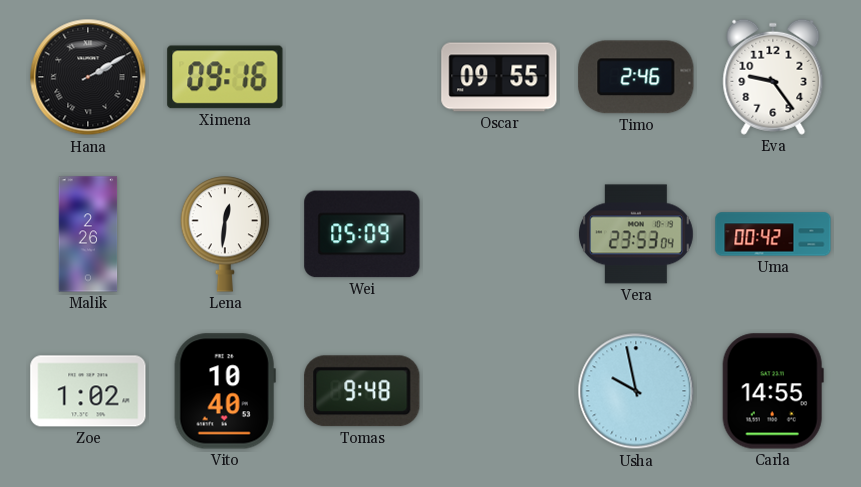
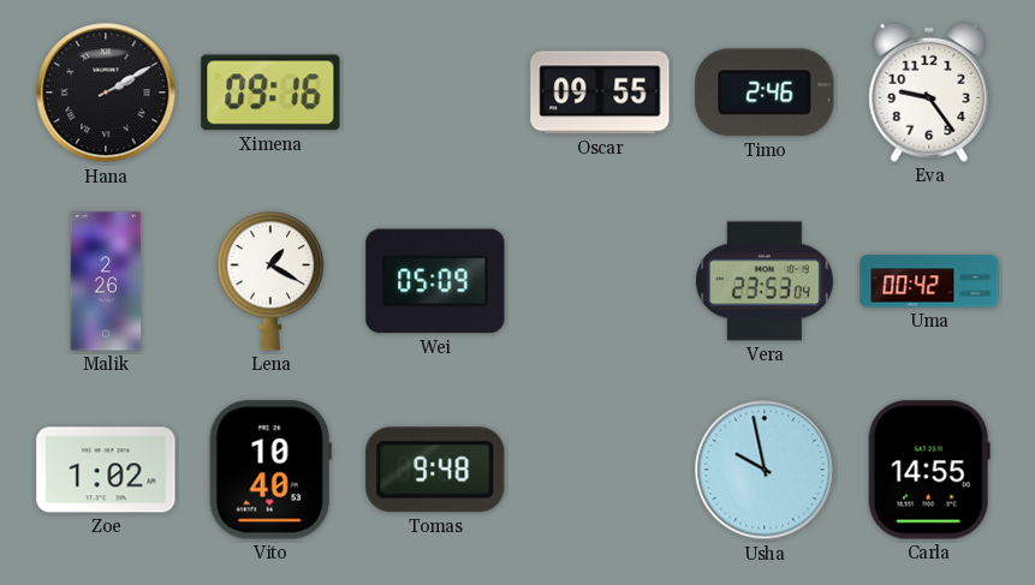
Lena: 12:31 -> 1:20
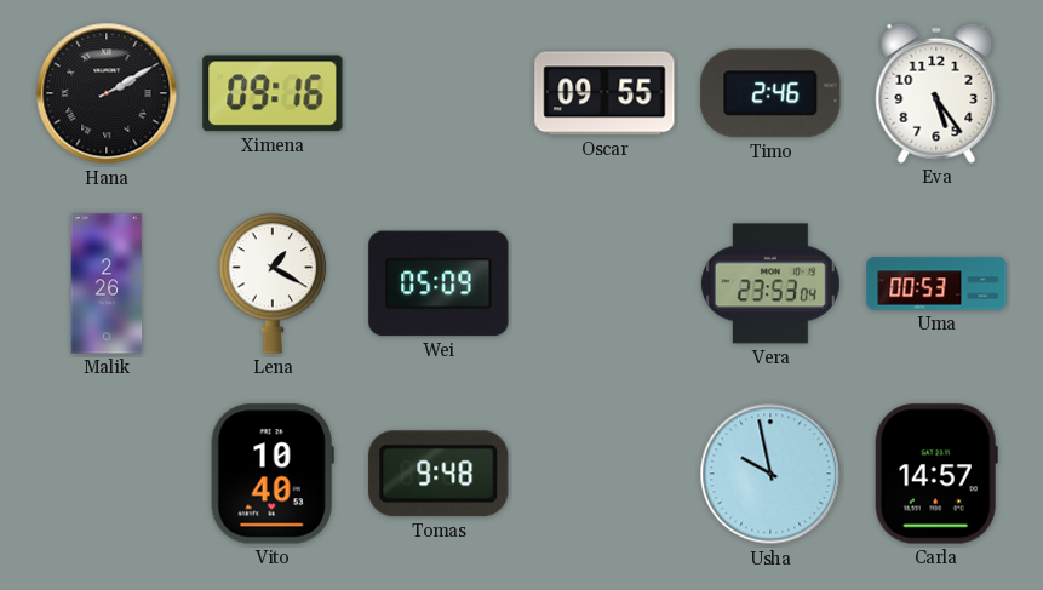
Eva: 9:24 -> 5:24
Uma: 00:42 -> 00:53
Zoe: 1:02 -> none
Carla: 14:55 -> 14:57
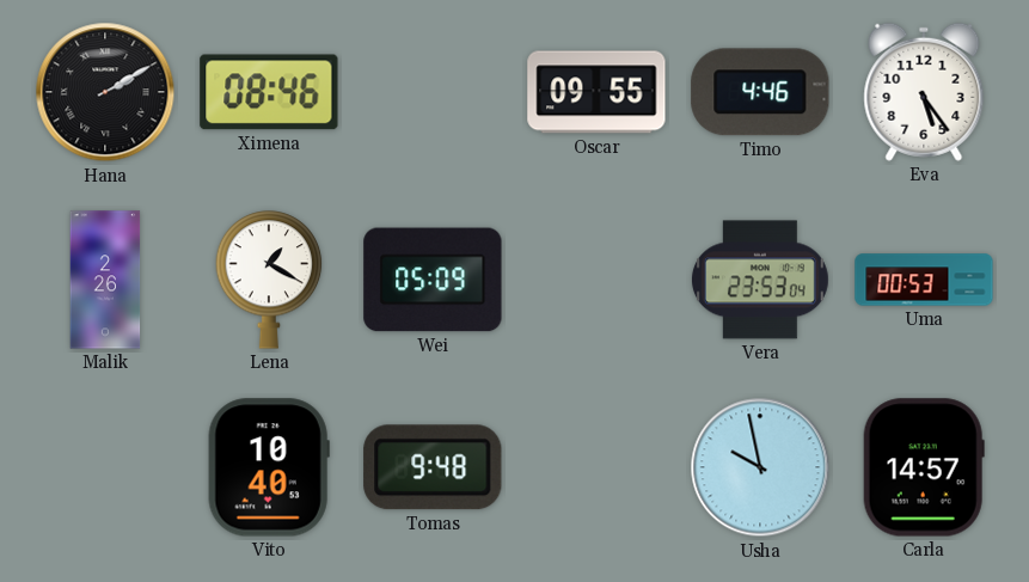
Ximena: 09:16 -> 08:46
Timo: 2:46 -> 4:46
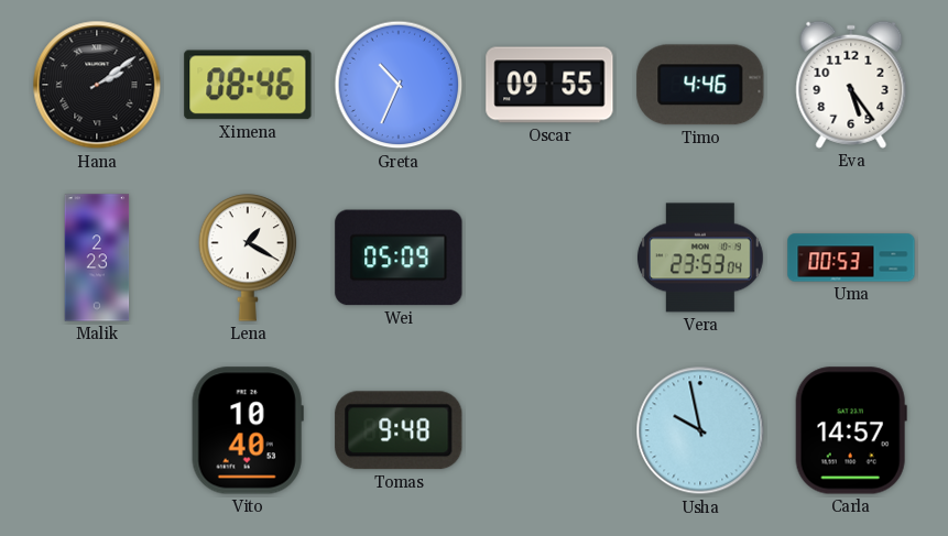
Hana: 2:10 -> 2:09
Greta: none -> 10:34
Malik: 2:26 -> 2:23
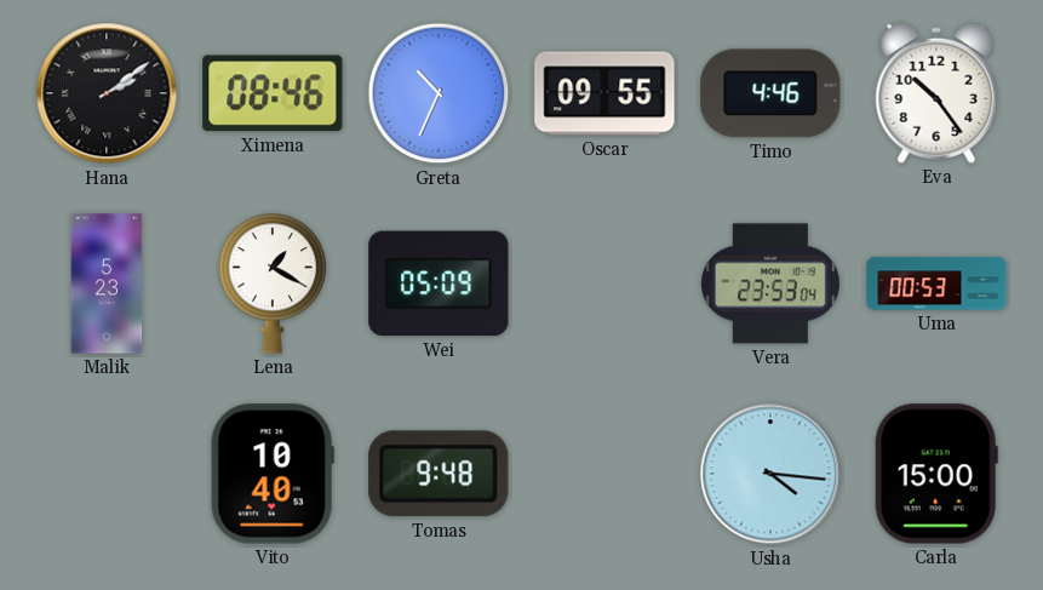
Eva: 5:24 -> 10:24
Malik: 2:23 -> 5:23
Usha: 9:58 -> 4:16
Carla: 14:57 -> 15:00
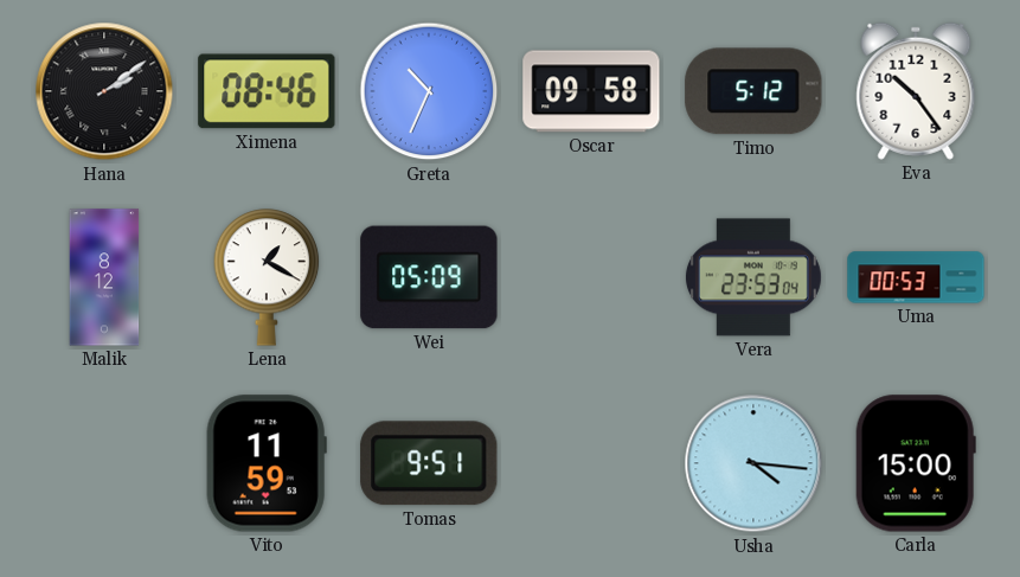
Oscar: 09:55 -> 09:58
Timo: 4:46 -> 5:12
Malik: 5:23 -> 8:12
Vito: 10:40 -> 11:59
Tomas: 9:48 -> 9:51
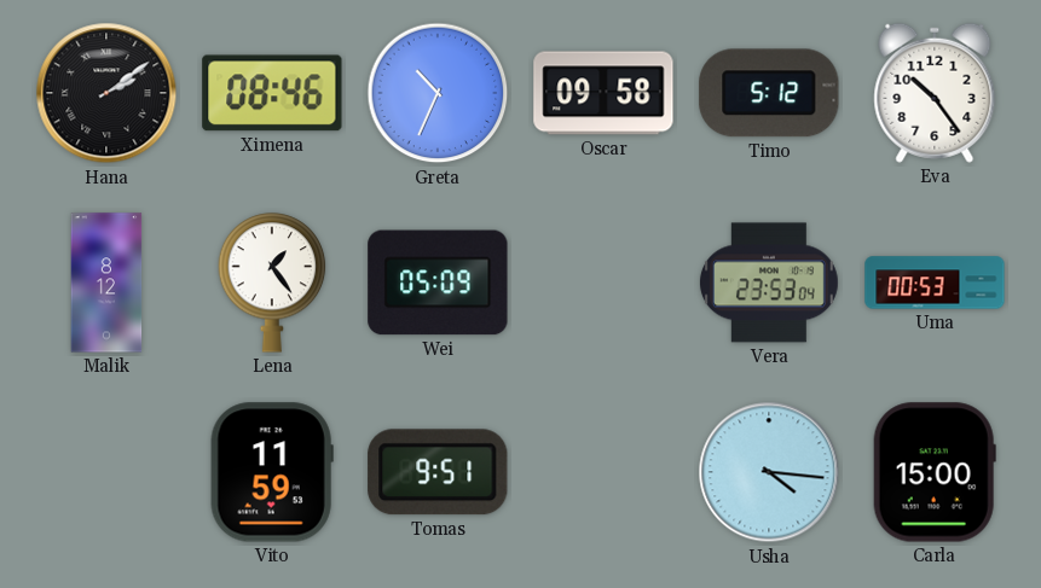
Lena: 1:20 -> 1:24
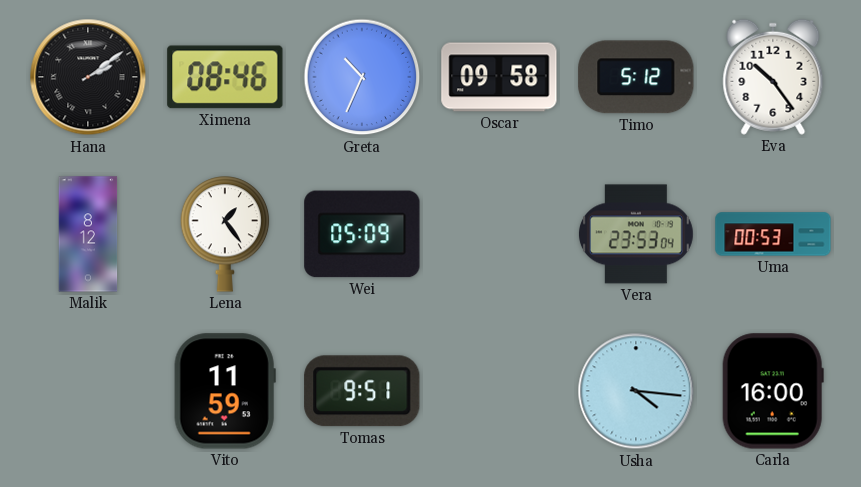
Carla: 15:00 -> 16:00
